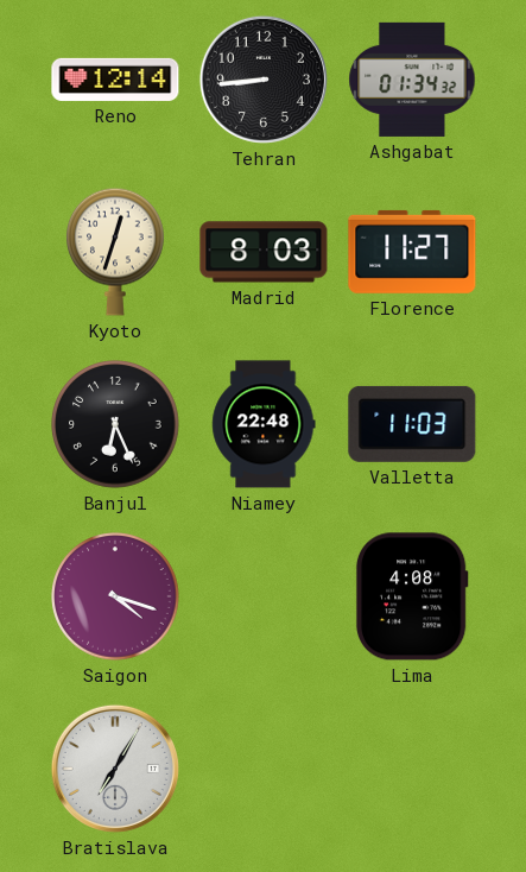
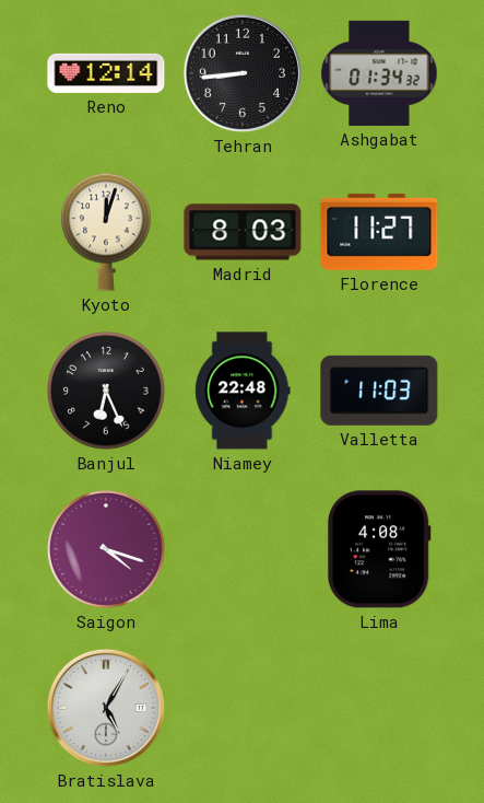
Kyoto: 12:33 -> 12:03
Bratislava: 7:05 -> 5:05
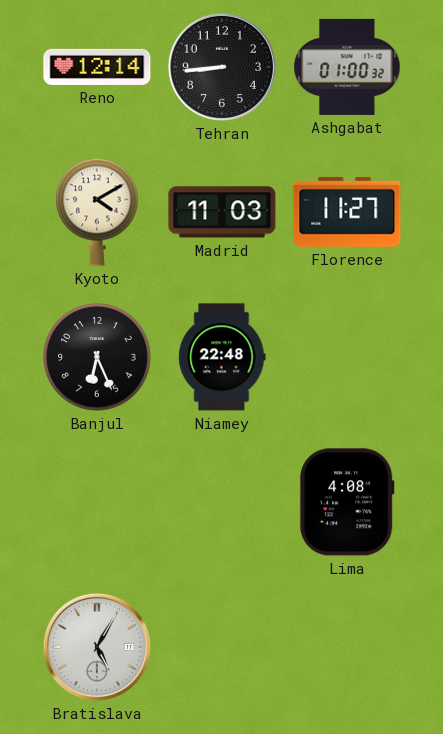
Ashgabat: 01:34 -> 01:00
Kyoto: 12:03 -> 4:10
Madrid: 8:03 -> 11:03
Valletta: 11:03 -> none
Saigon: 4:18 -> none
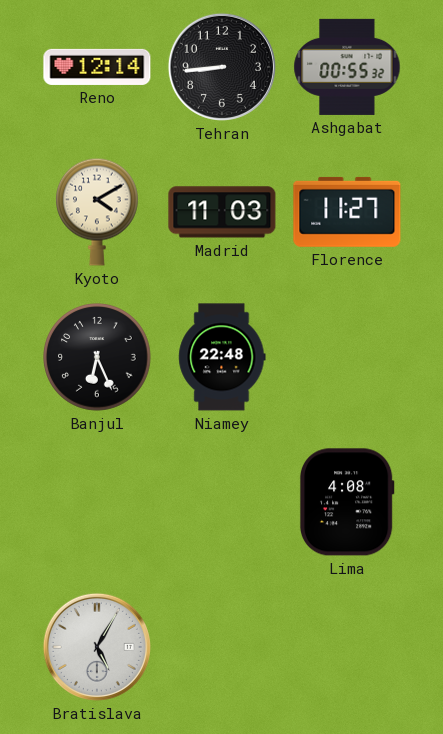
Ashgabat: 01:00 -> 00:55
